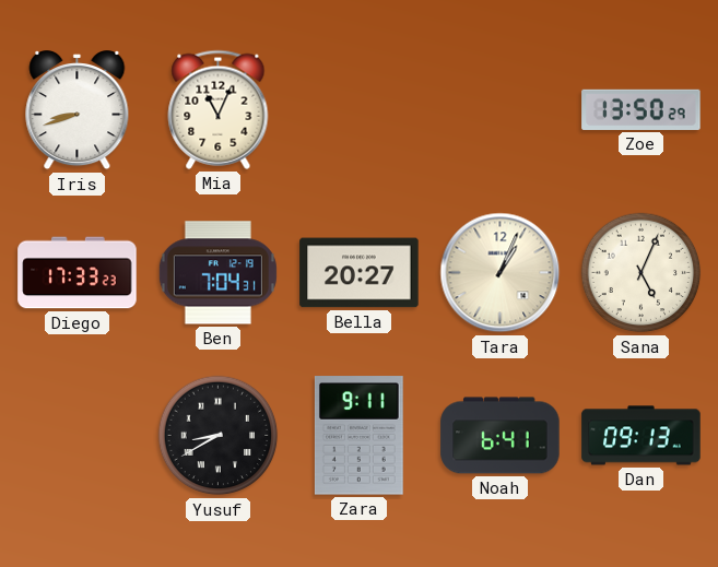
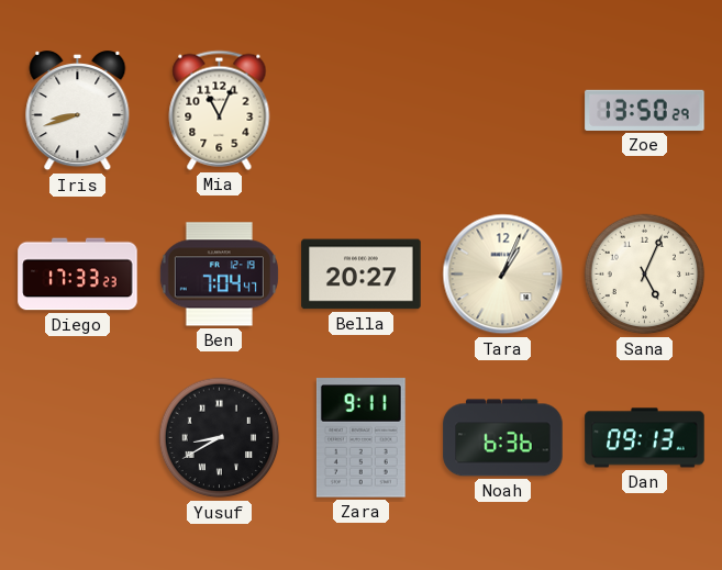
Ben: 7:04:31 -> 7:04:47
Noah: 6:41 -> 6:36
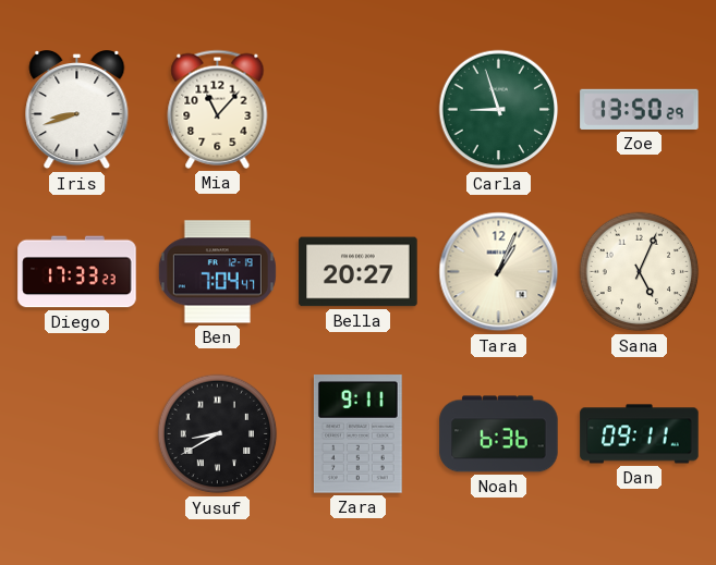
Mia: 11:04 -> 11:07
Carla: none -> 8:57
Dan: 09:13 -> 09:11
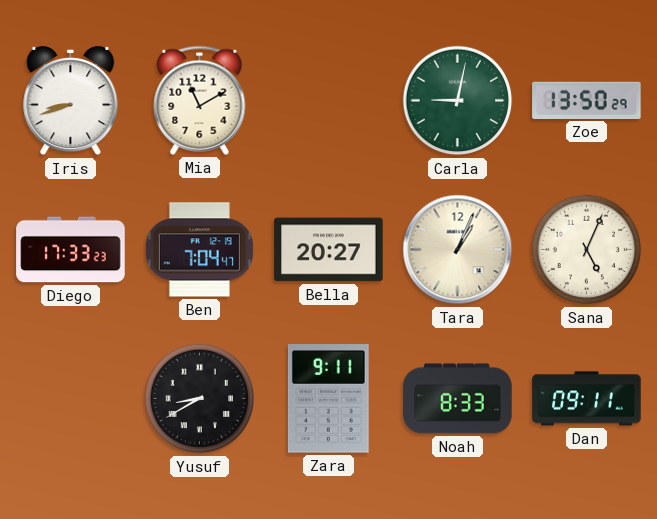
Mia: 11:07 -> 11:10
Carla: 8:57 -> 9:02
Noah: 6:36 -> 8:33
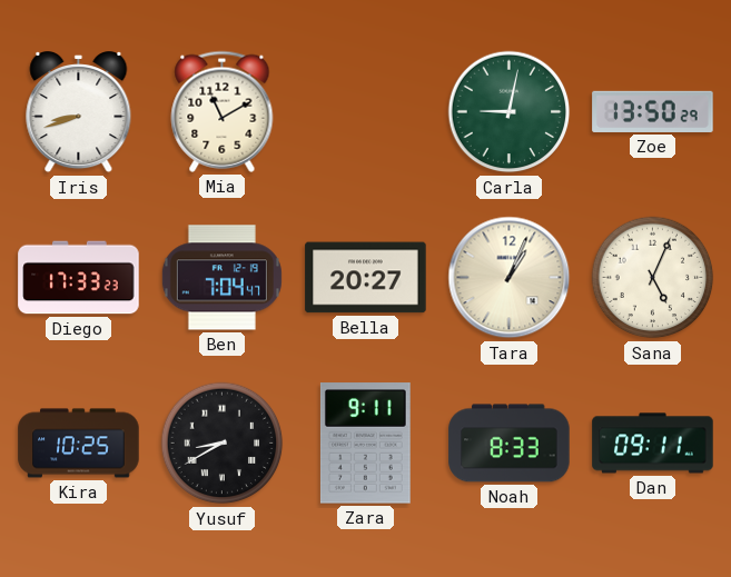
Kira: none -> 10:25
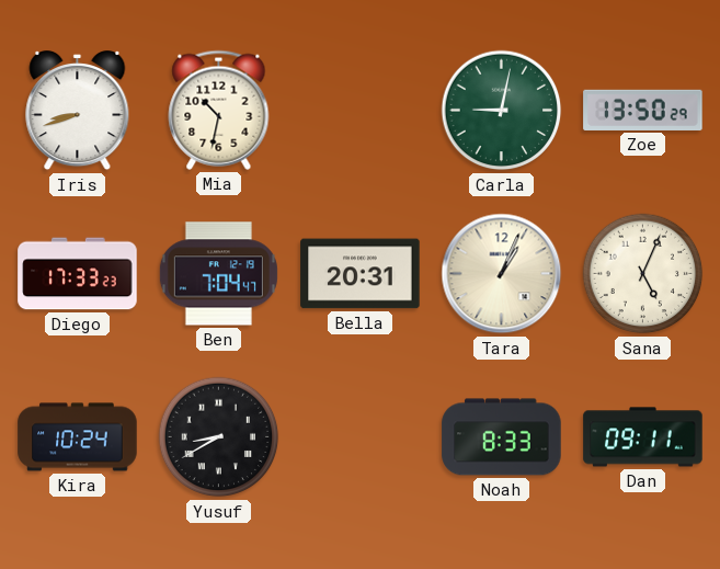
Mia: 11:10 -> 10:32
Bella: 20:27 -> 20:31
Kira: 10:25 -> 10:24
Zara: 9:11 -> none
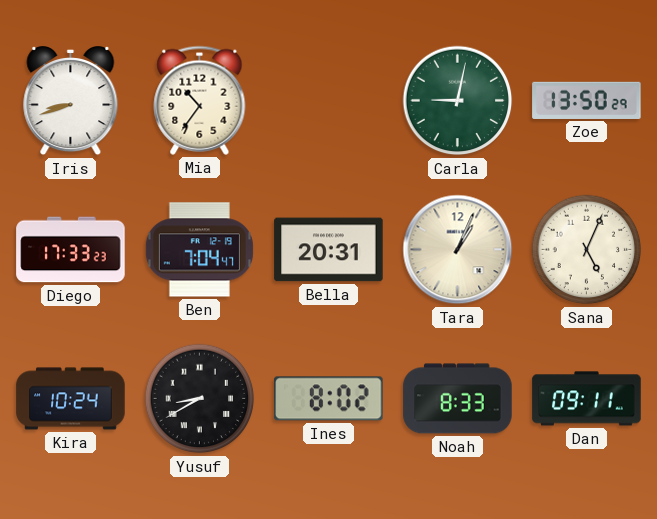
Mia: 10:32 -> 10:36
Ines: none -> 8:02
